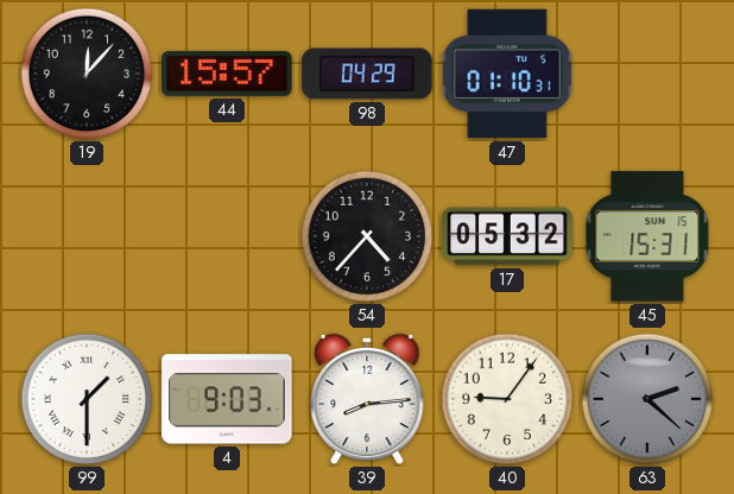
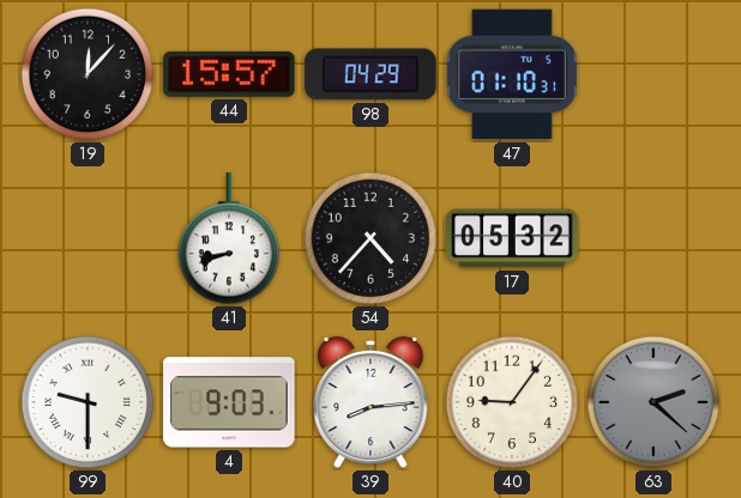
41: none -> 8:42
45: 15:31 -> none
99: 1:30 -> 9:30
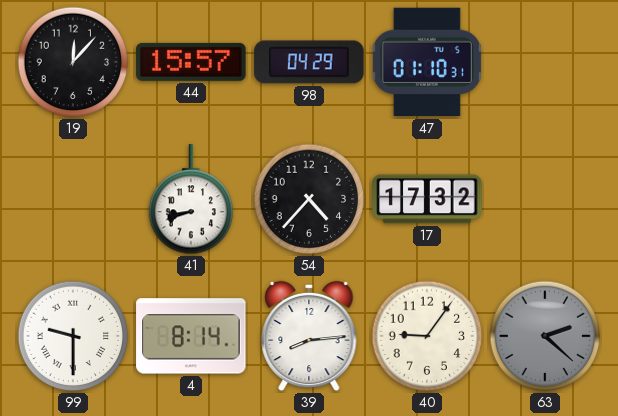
17: 05:32 -> 17:32
4: 9:03 -> 8:14
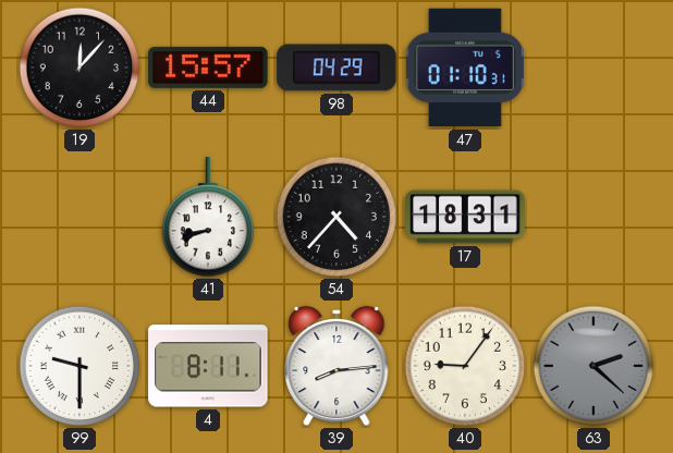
17: 17:32 -> 18:31
4: 8:14 -> 8:11
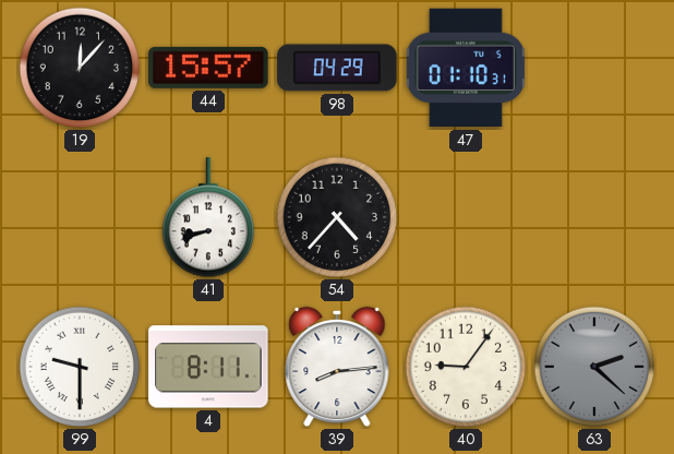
17: 18:31 -> none
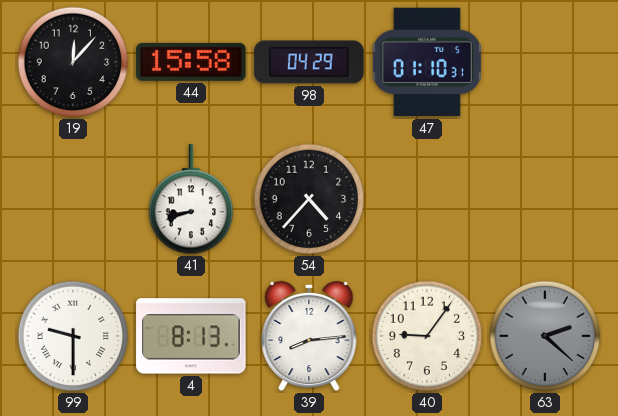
44: 15:57 -> 15:58
4: 8:11 -> 8:13
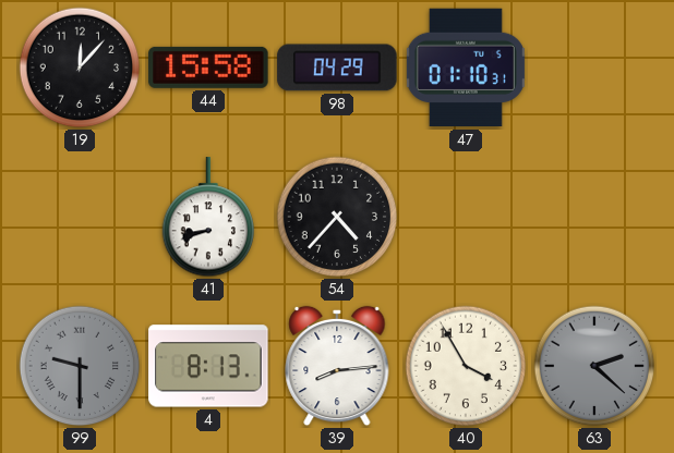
99 dial: white -> grey
40: 9:06 -> 3:55
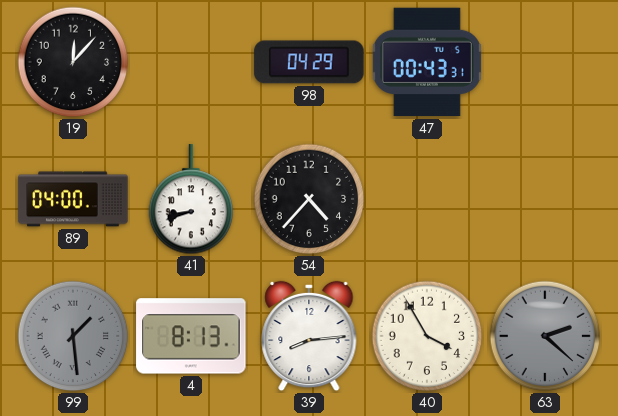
44: 15:58 -> none
47: 01:10 -> 00:43
89: none -> 04:00
99: 9:30 -> 1:29
